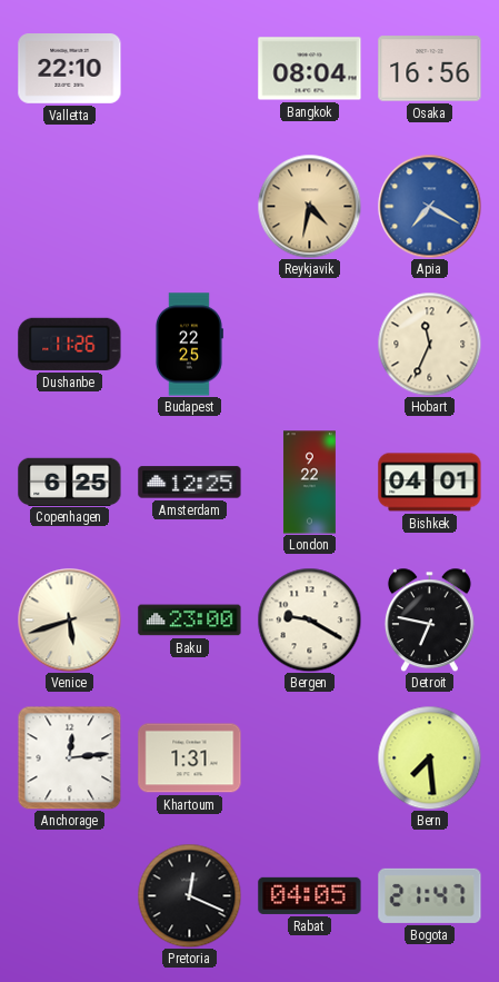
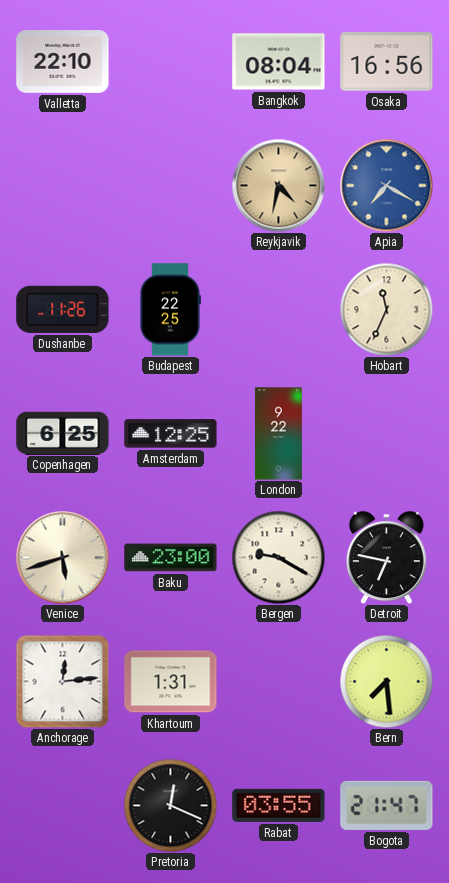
Bishkek: 04:01 -> none
Rabat: 04:05 -> 03:55
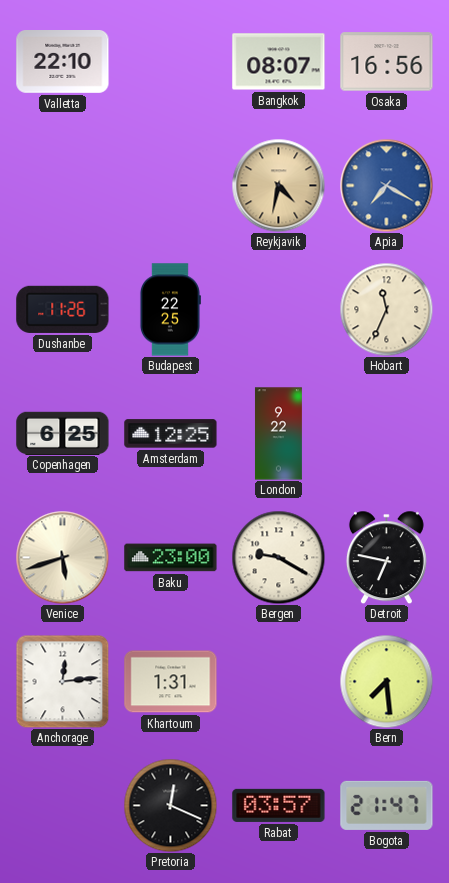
Bangkok: 08:04 -> 08:07
Rabat: 03:55 -> 03:57
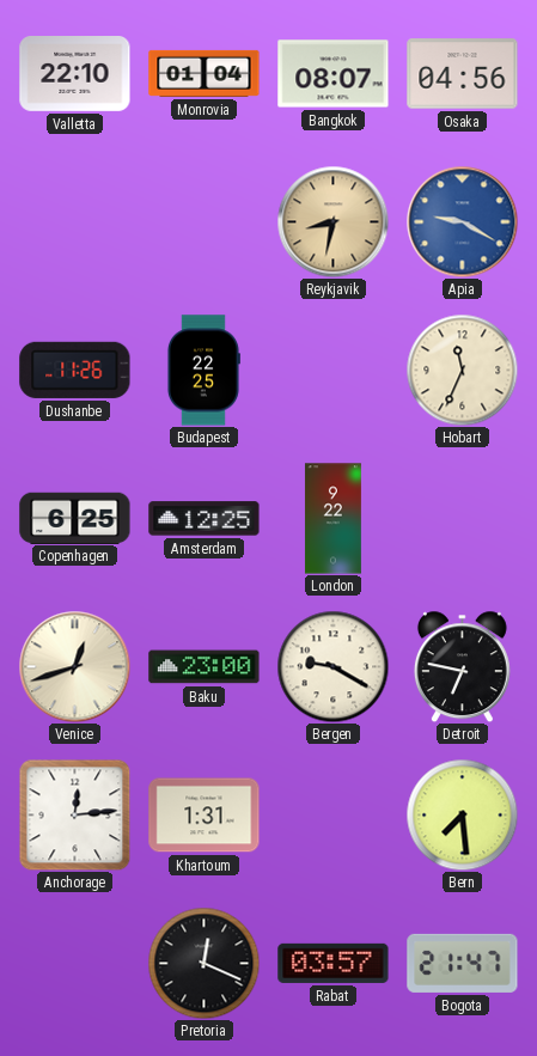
Monrovia: none -> 01:04
Osaka: 16:56 -> 04:56
Reykjavik: 4:32 -> 8:32
Apia: 7:20 -> 9:20
Venice: 5:42 -> 12:42
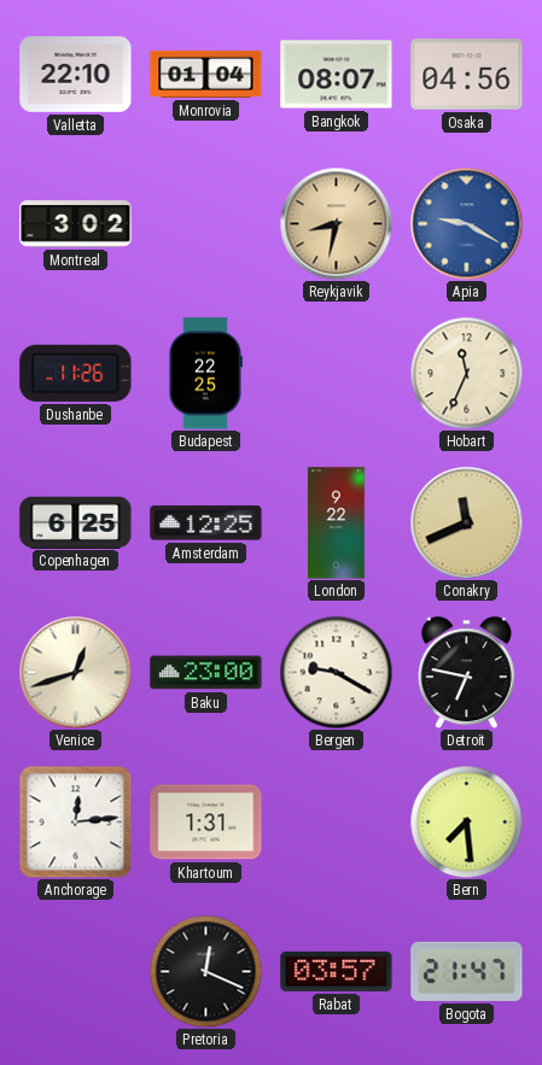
Montreal: none -> 3:02
Conakry: none -> 11:41
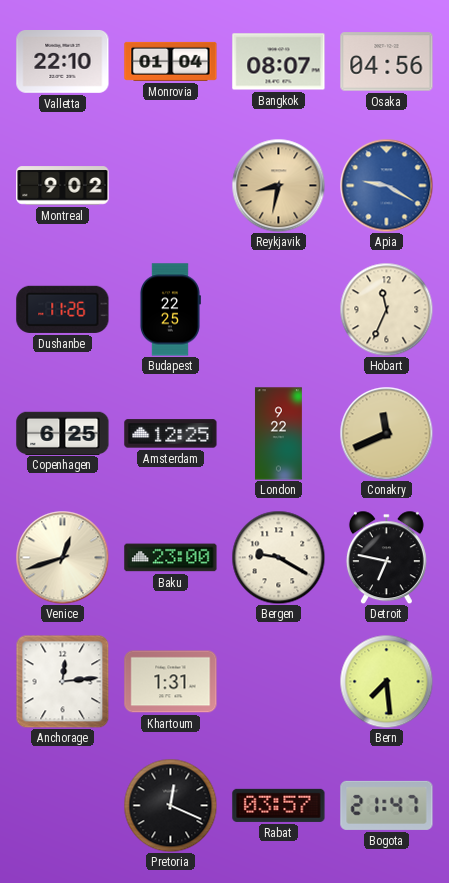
Montreal: 3:02 -> 9:02
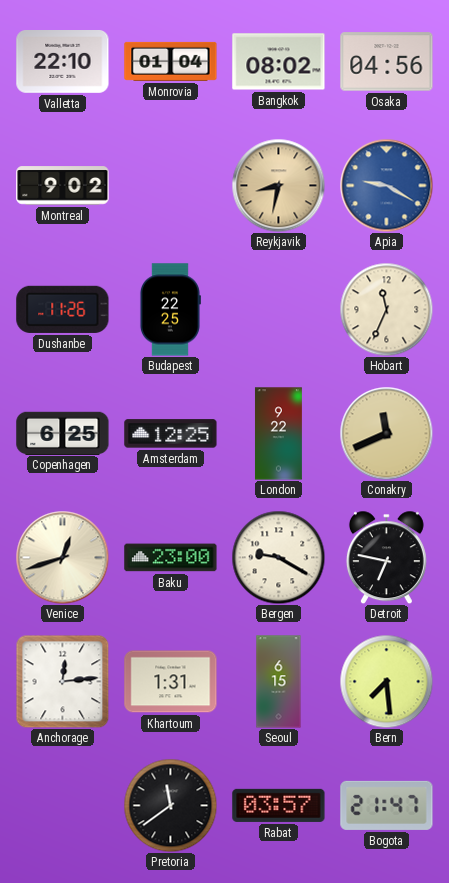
Bangkok: 08:07 -> 08:02
Seoul: none -> 6:15
Pretoria: 12:19 -> 11:39
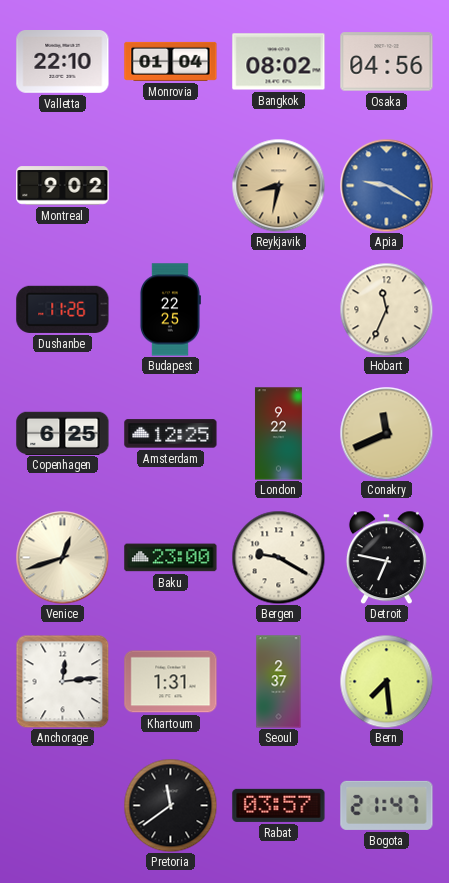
Seoul: 6:15 -> 2:37
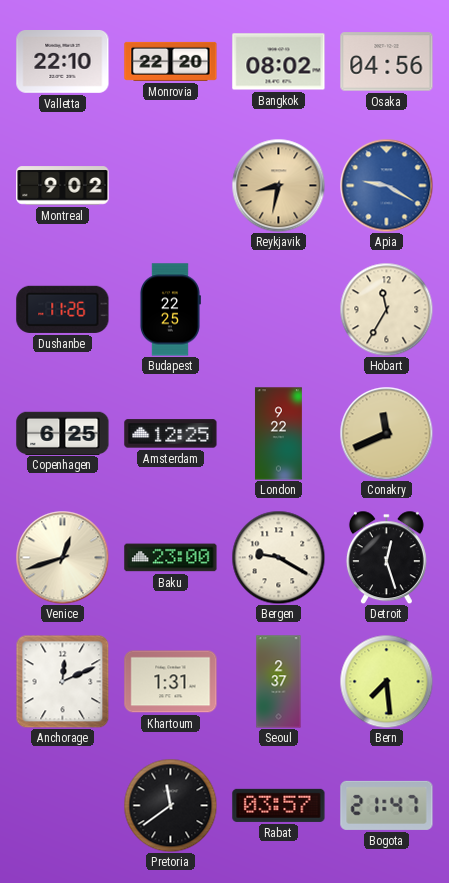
Monrovia: 01:04 -> 22:20
Hobart: 11:34 -> 11:35
Detroit: 6:47 -> 12:27
Anchorage: 12:14 -> 12:11
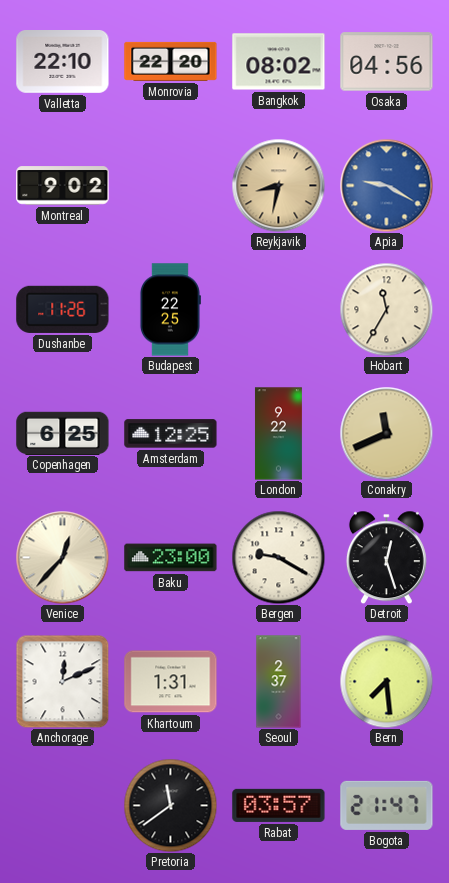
Venice: 12:42 -> 12:37
